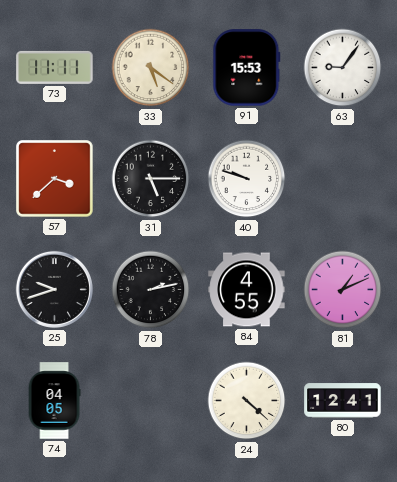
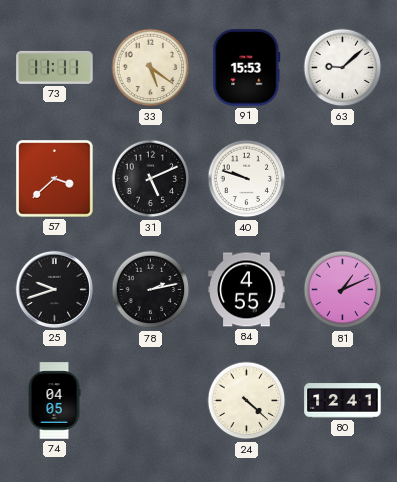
63: 9:06 -> 9:08
31: 5:15 -> 5:11
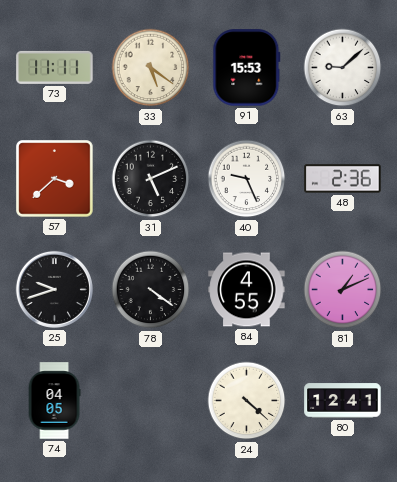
40: 9:48 -> 9:26
48: none -> 2:36
78: 2:13 -> 4:21
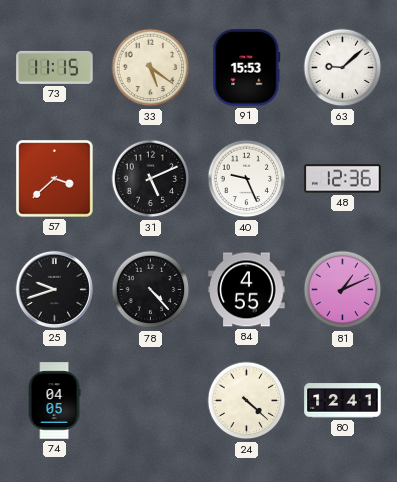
73: 11:11 -> 11:15
48: 2:36 -> 12:36
78: 4:21 -> 4:23
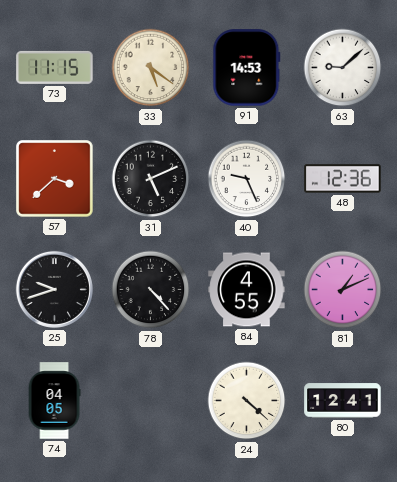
91: 15:53 -> 14:53
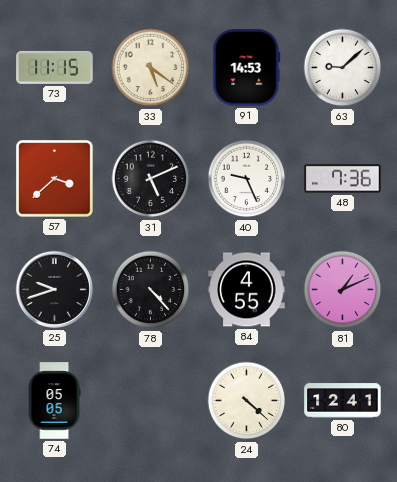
48: 12:36 -> 7:36
74: 04:05 -> 05:05
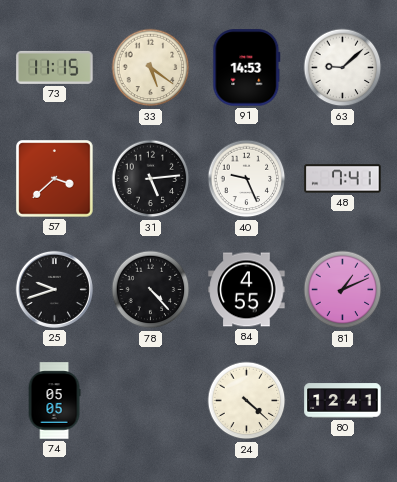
31: 5:11 -> 5:14
48: 7:36 -> 7:41
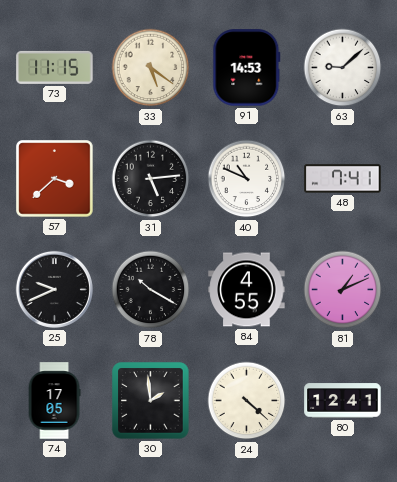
40: 9:26 -> 10:49
25: 9:42 -> 9:41
78: 4:23 -> 10:20
74: 05:05 -> 17:05
30: none -> 1:59
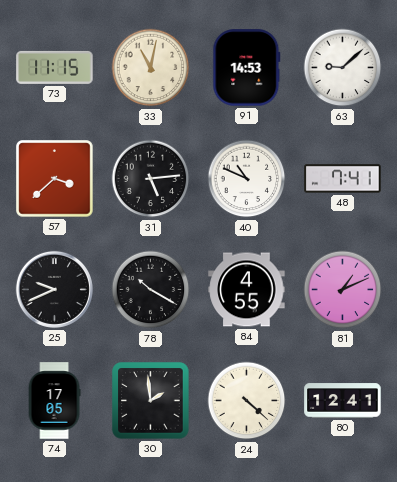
33: 5:21 -> 11:02
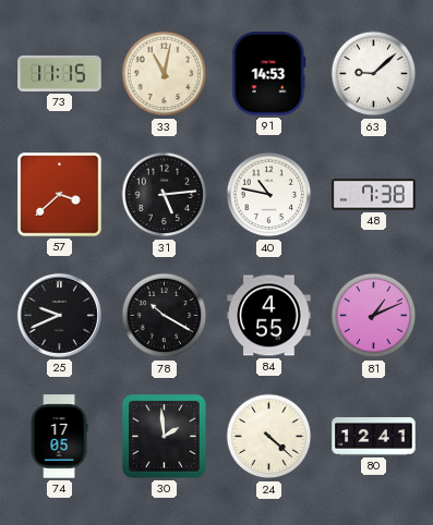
40: 10:49 -> 10:47
48: 7:41 -> 7:38
